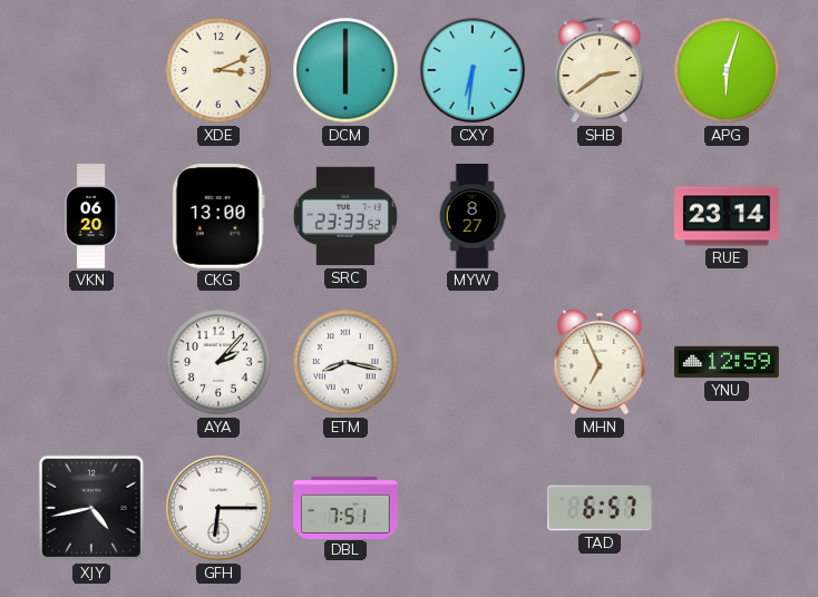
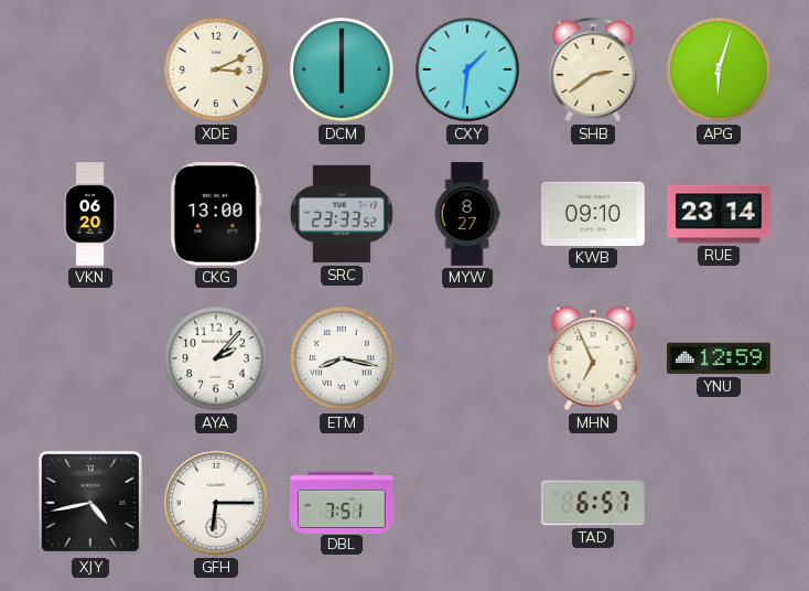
CXY: 6:31 -> 1:31
KWB: none -> 09:10
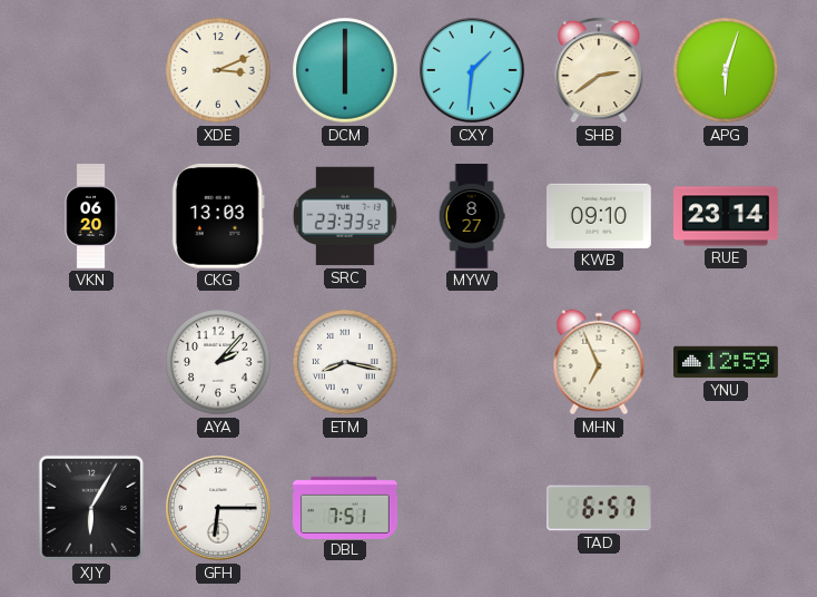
CKG: 13:00 -> 13:03
XJY: 4:43 -> 6:05
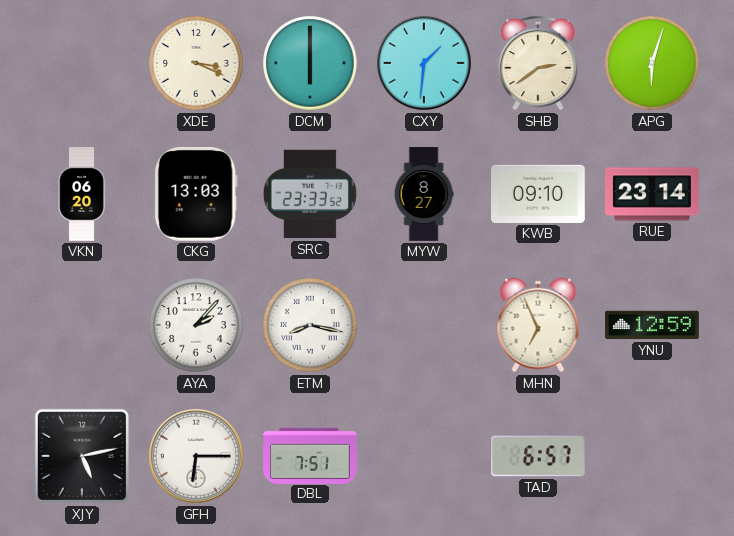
XDE: 3:11 -> 3:19
XJY: 6:05 -> 5:13
